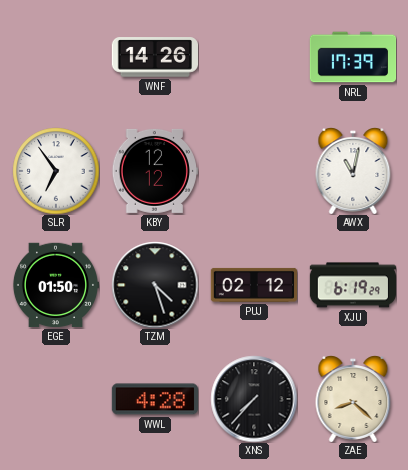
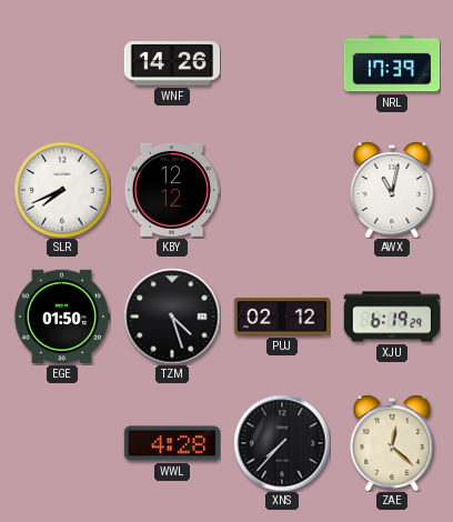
SLR: 6:54 -> 7:41
ZAE: 8:22 -> 12:22
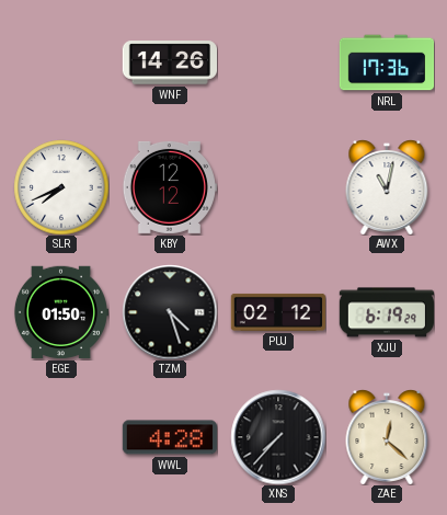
NRL: 17:39 -> 17:36
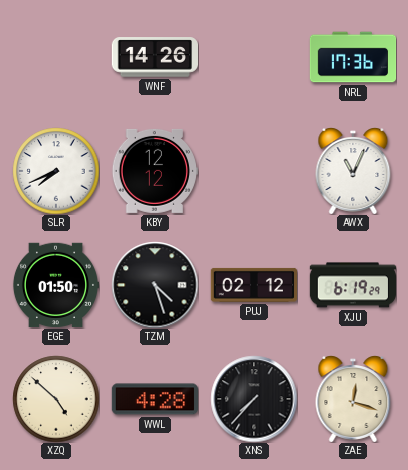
AWX: 11:02 -> 11:04
XZQ: none -> 4:52
ZAE: 12:22 -> 12:18
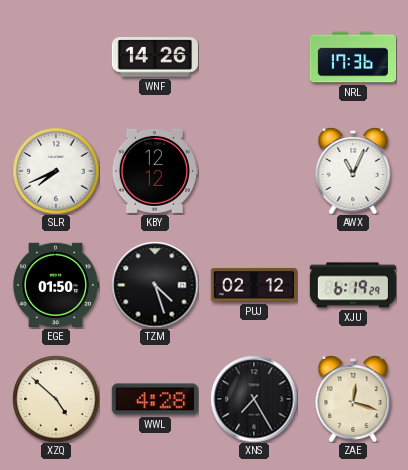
XNS: 7:37 -> 7:25
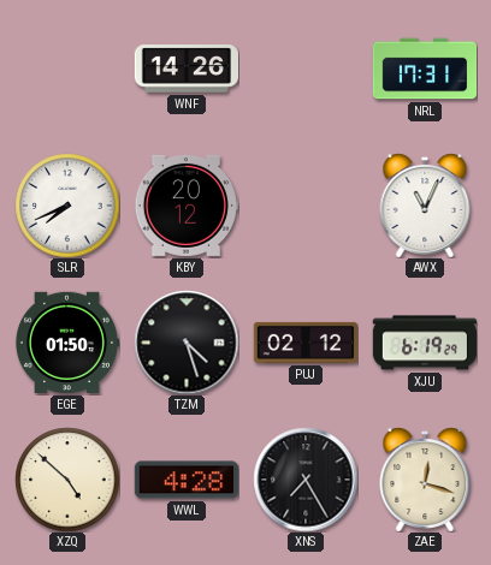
NRL: 17:36 -> 17:31
KBY: 12:12 -> 20:12
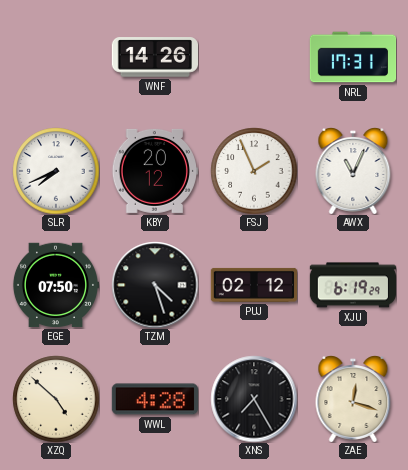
FSJ: none -> 1:56
EGE: 01:50 -> 07:50
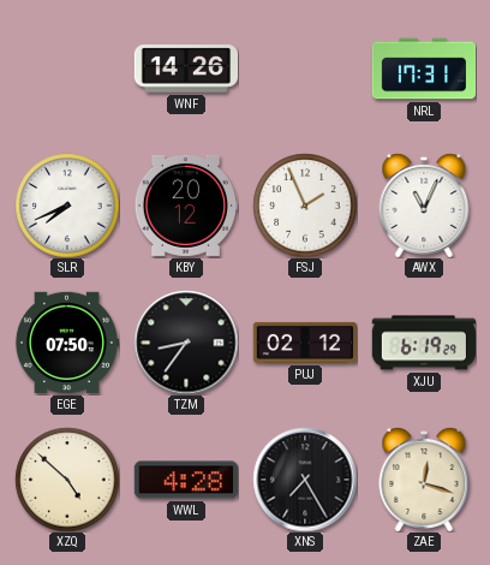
TZM: 4:27 -> 8:36
